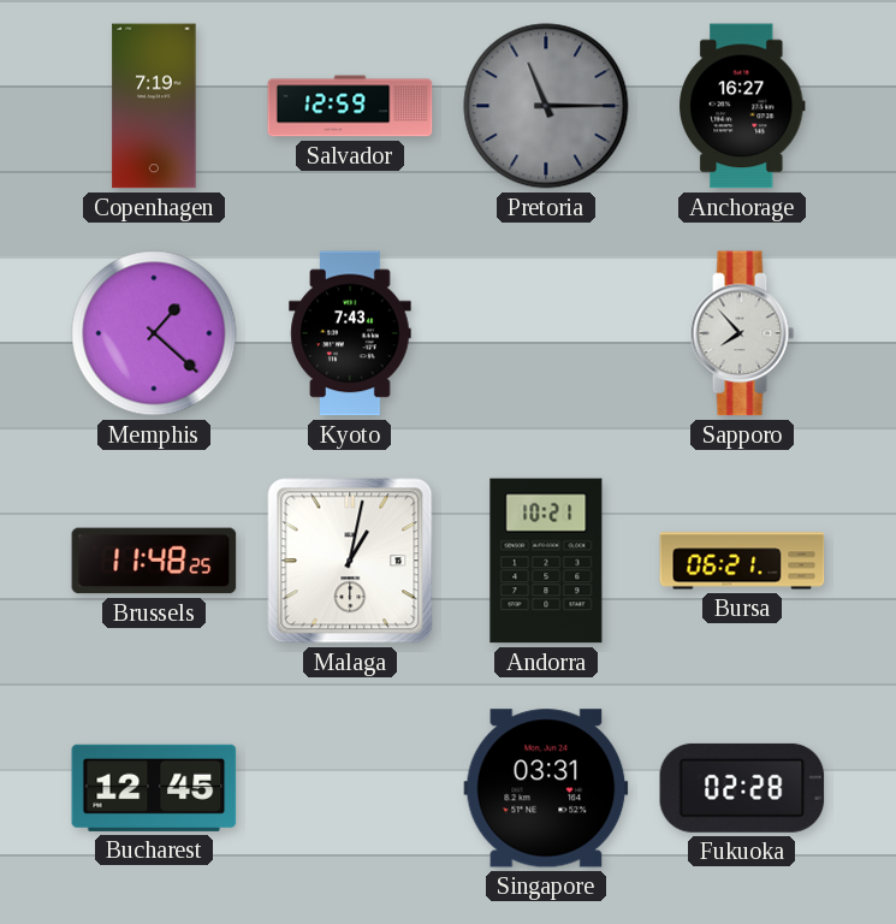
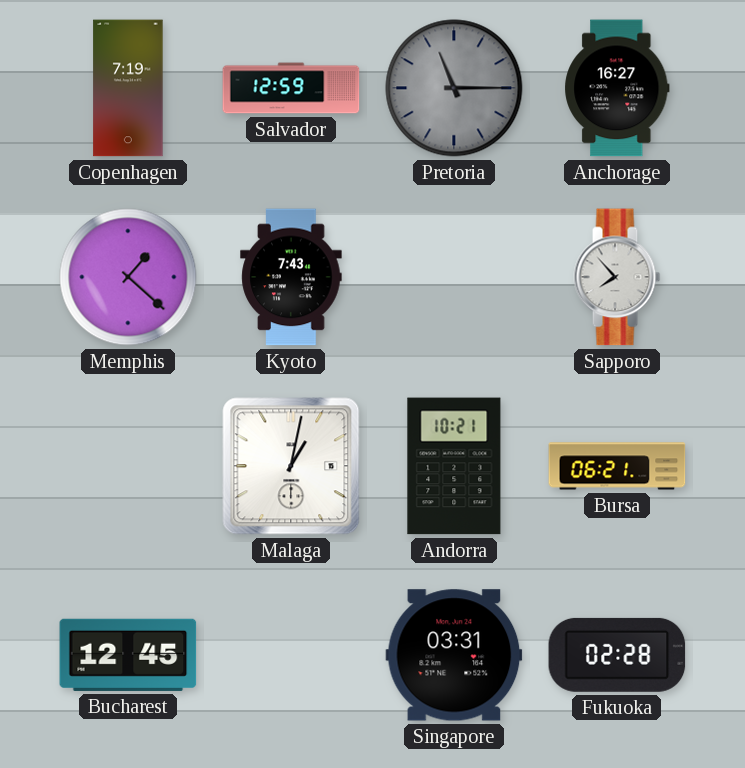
Brussels: 11:48 -> none
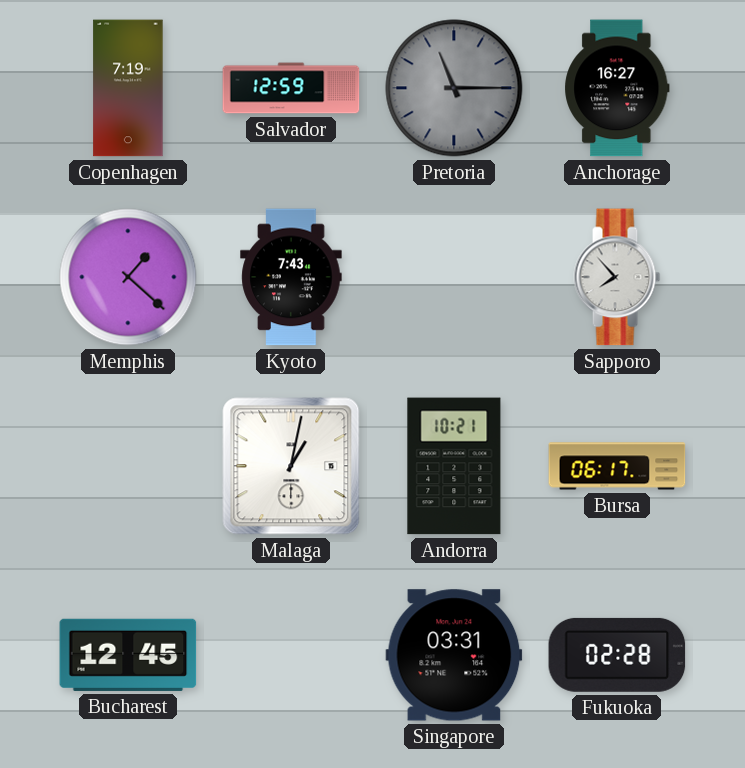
Bursa: 06:21 -> 06:17
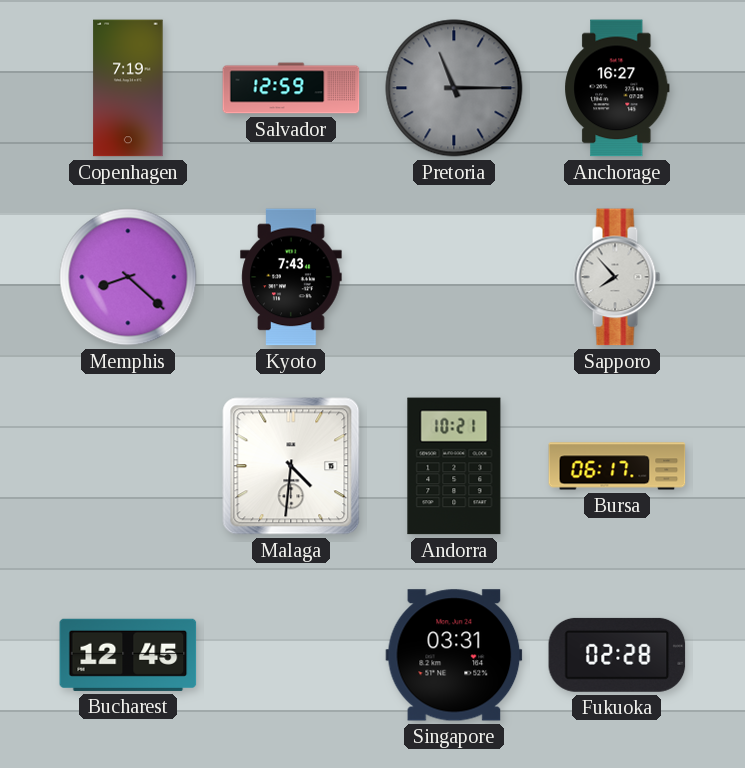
Memphis: 1:22 -> 8:22
Malaga: 1:02 -> 4:31
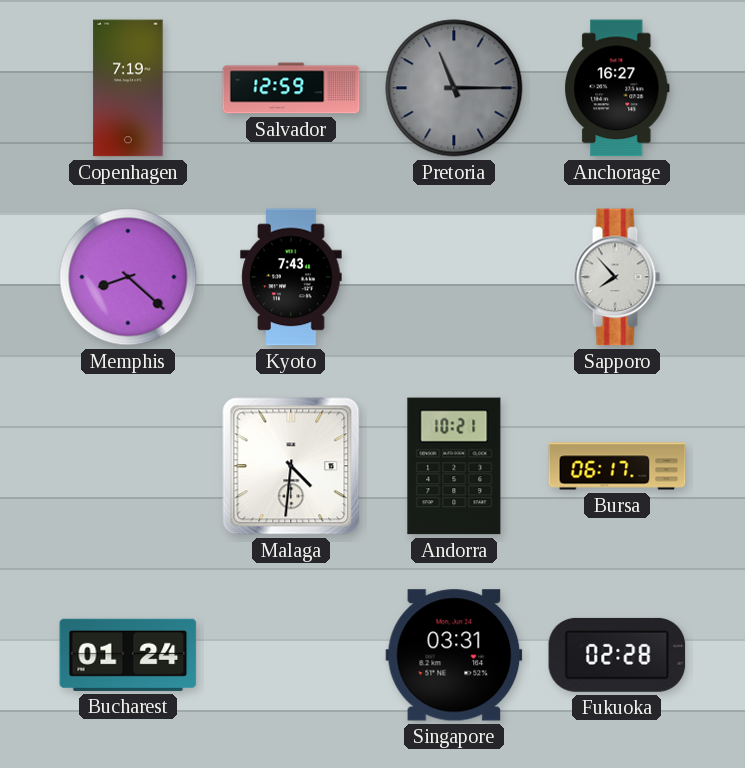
Bucharest: 12:45 -> 01:24
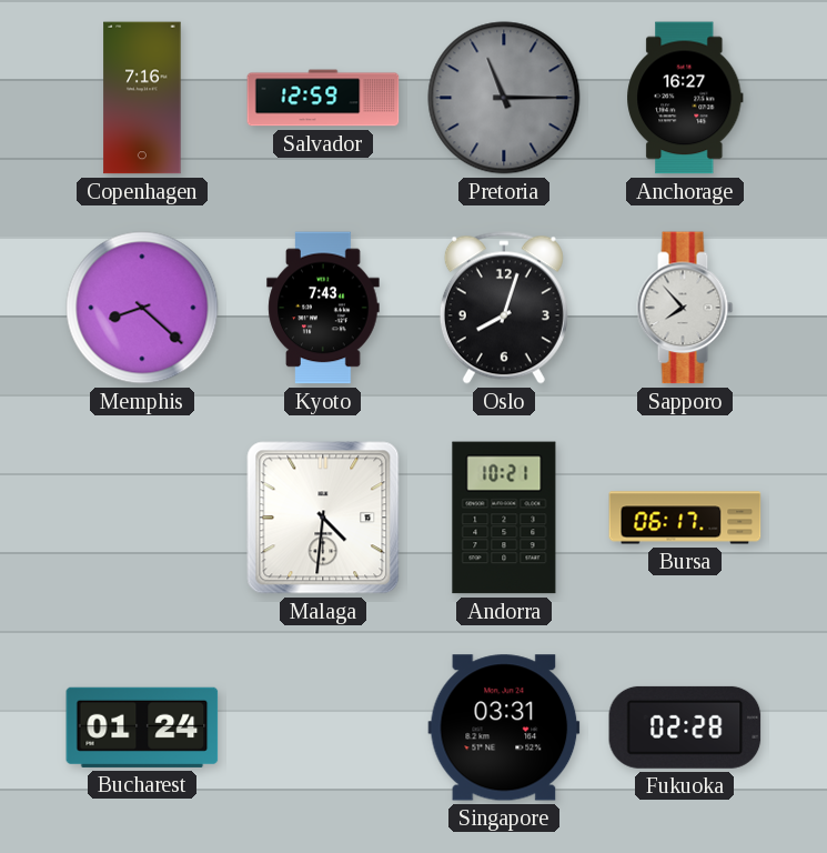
Copenhagen: 7:19 -> 7:16
Oslo: none -> 8:03
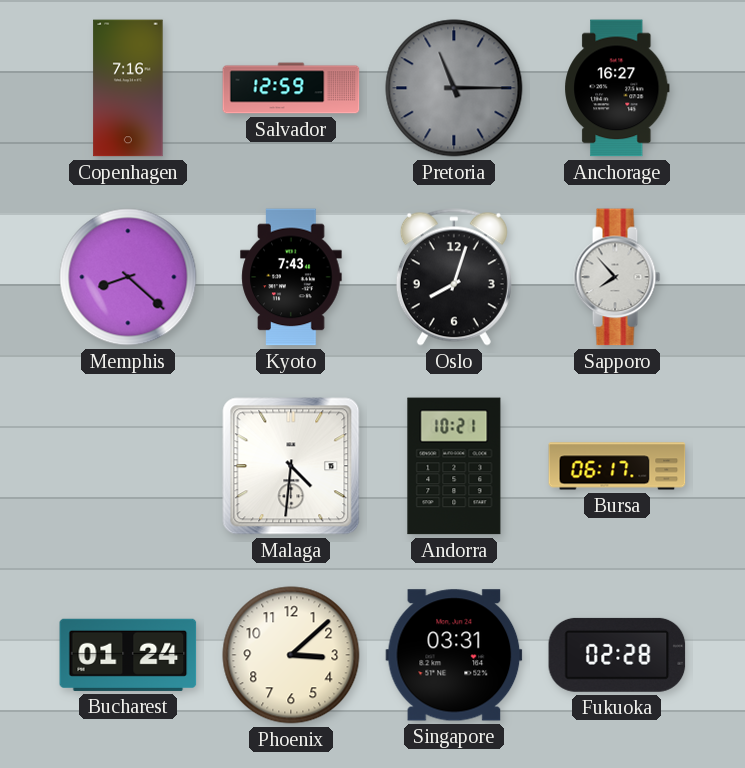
Phoenix: none -> 3:08
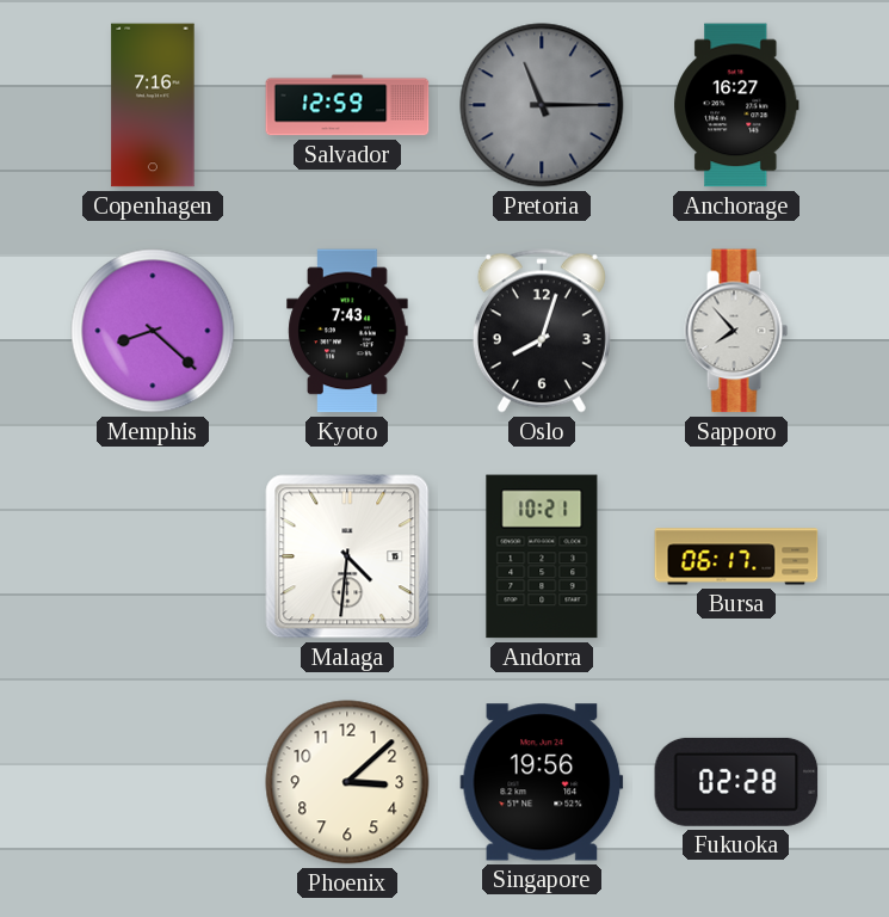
Bucharest: 01:24 -> none
Singapore: 03:31 -> 19:56
